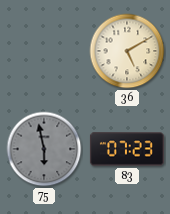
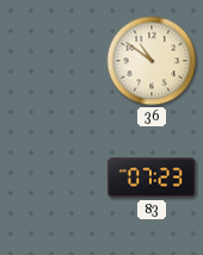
36: 5:10 -> 10:51
75: 5:58 -> none
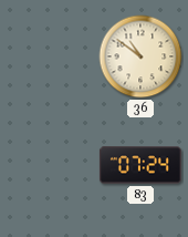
83: 07:23 -> 07:24
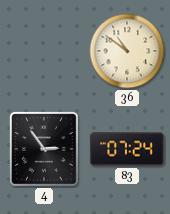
4: none -> 2:54
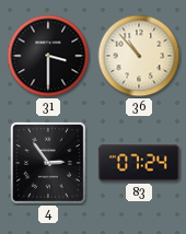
31: none -> 3:30
36: 10:51 -> 10:53
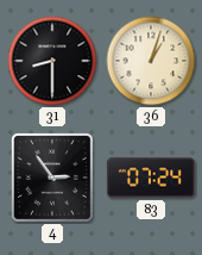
31: 3:30 -> 8:30
36: 10:53 -> 1:03
